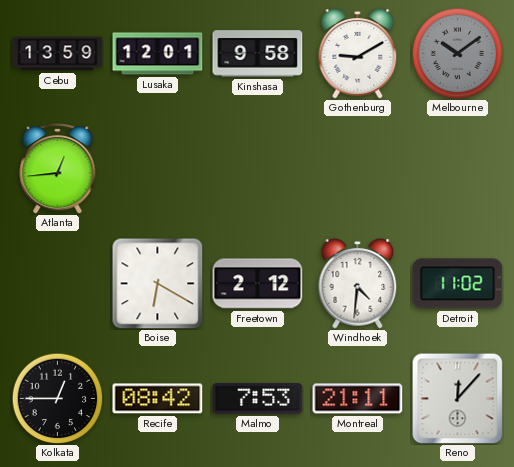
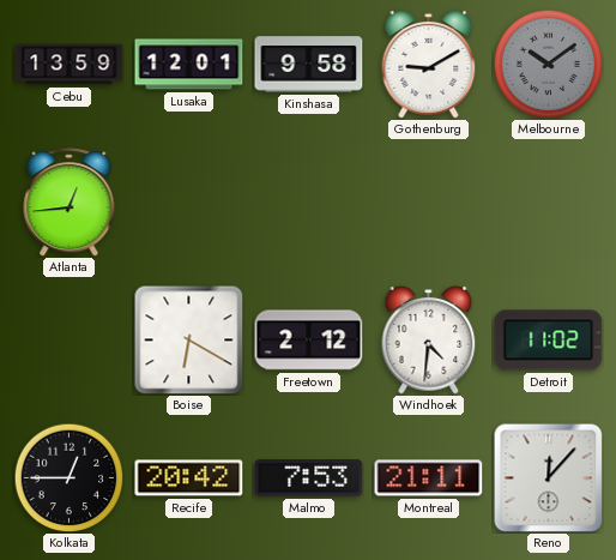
Recife: 08:42 -> 20:42
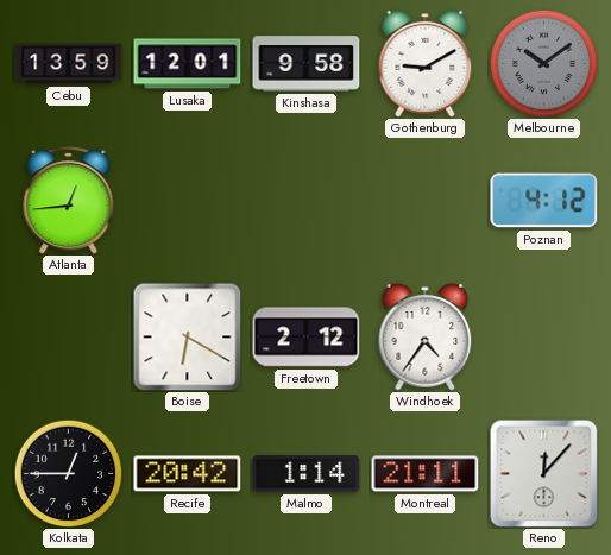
Poznan: none -> 4:12
Windhoek: 4:31 -> 4:36
Detroit: 11:02 -> none
Malmo: 7:53 -> 1:14
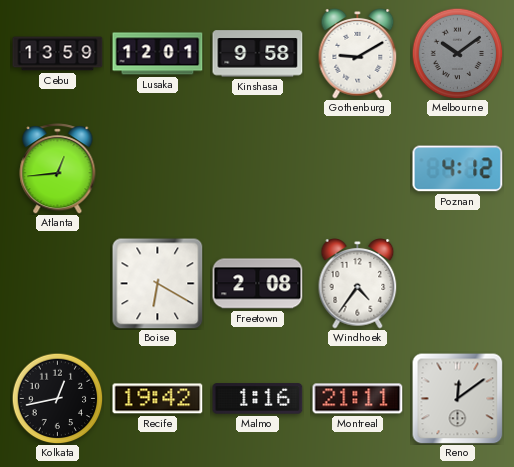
Freetown: 2:12 -> 2:08
Kolkata: 12:45 -> 12:43
Recife: 20:42 -> 19:42
Malmo: 1:14 -> 1:16
Reno: 12:07 -> 12:09
